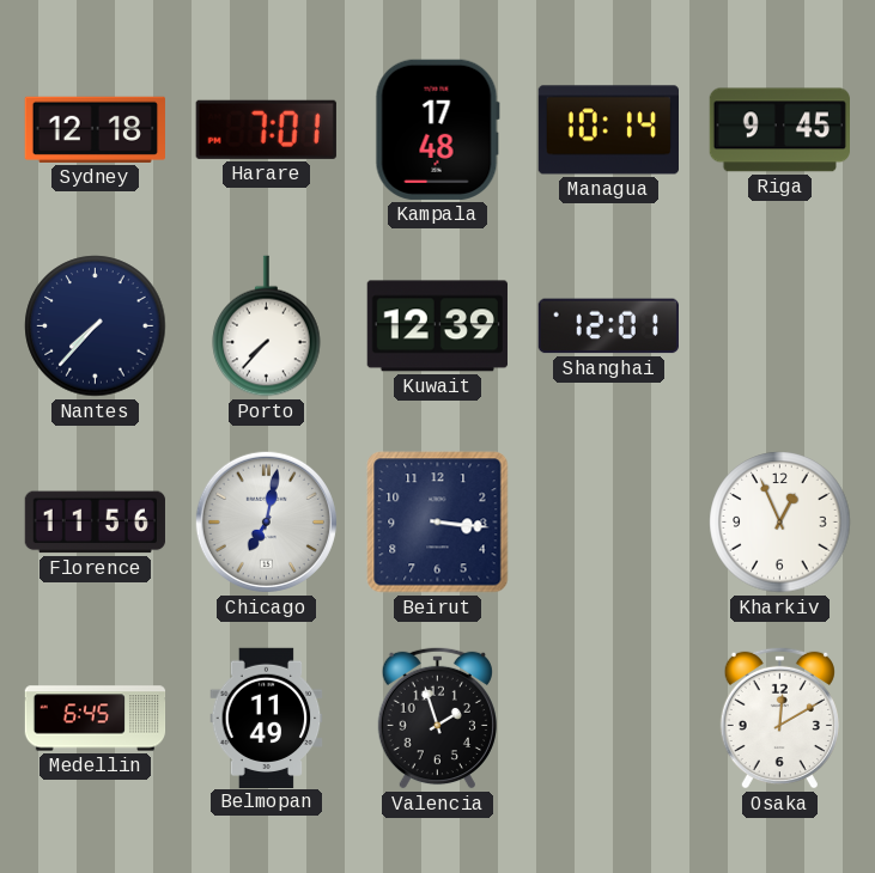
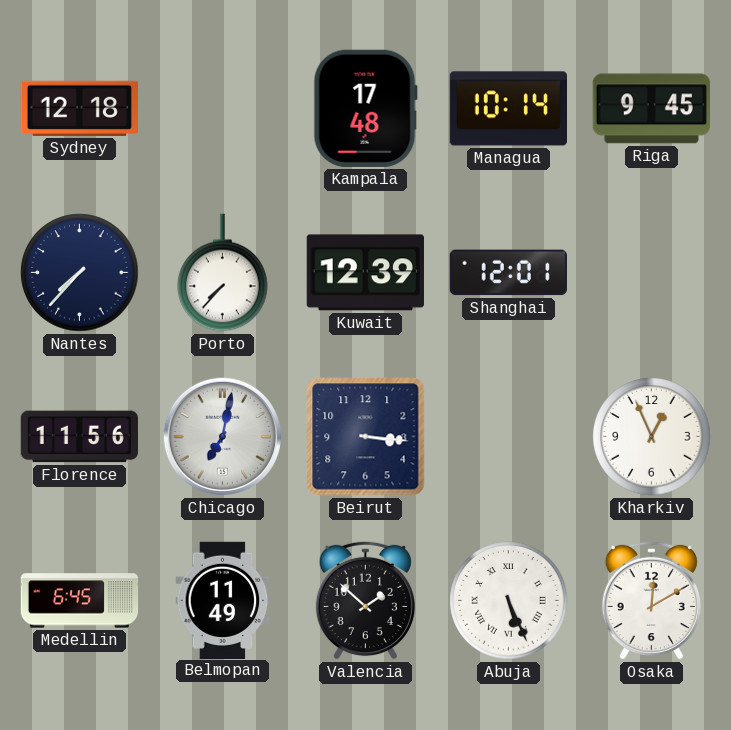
Harare: 7:01 -> none
Valencia: 1:57 -> 1:52
Abuja: none -> 5:26
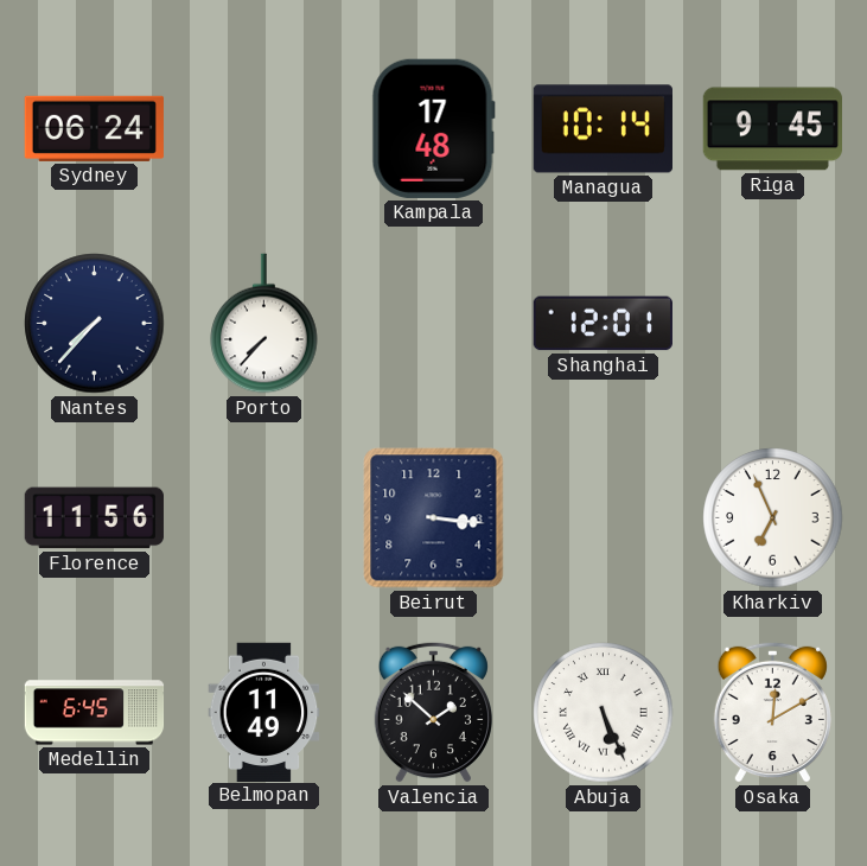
Sydney: 12:18 -> 06:24
Kuwait: 12:39 -> none
Chicago: 7:02 -> none
Kharkiv: 12:56 -> 6:56
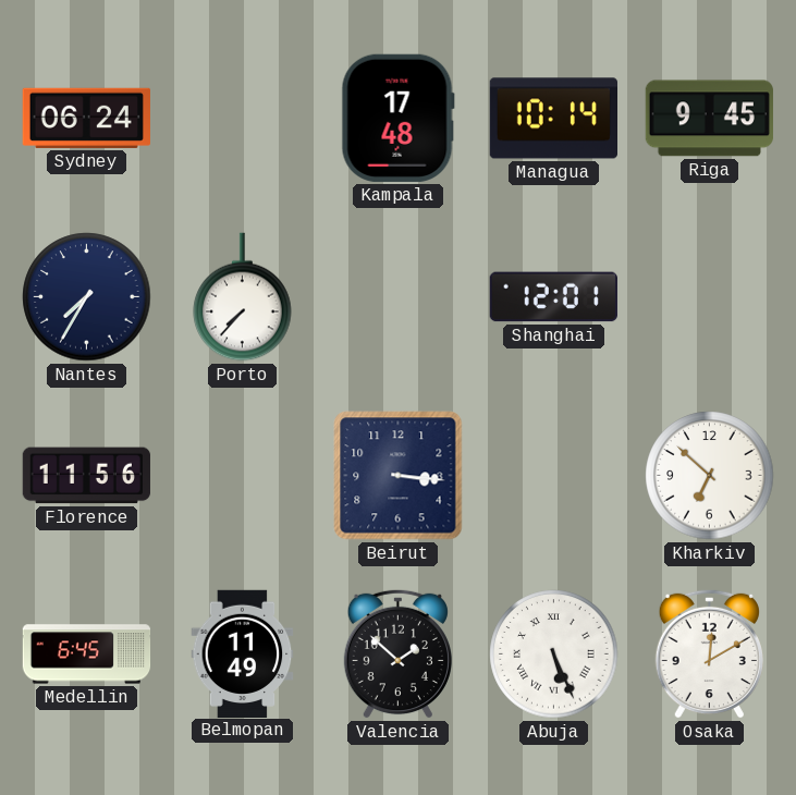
Nantes: 7:37 -> 7:35
Kharkiv: 6:56 -> 6:52
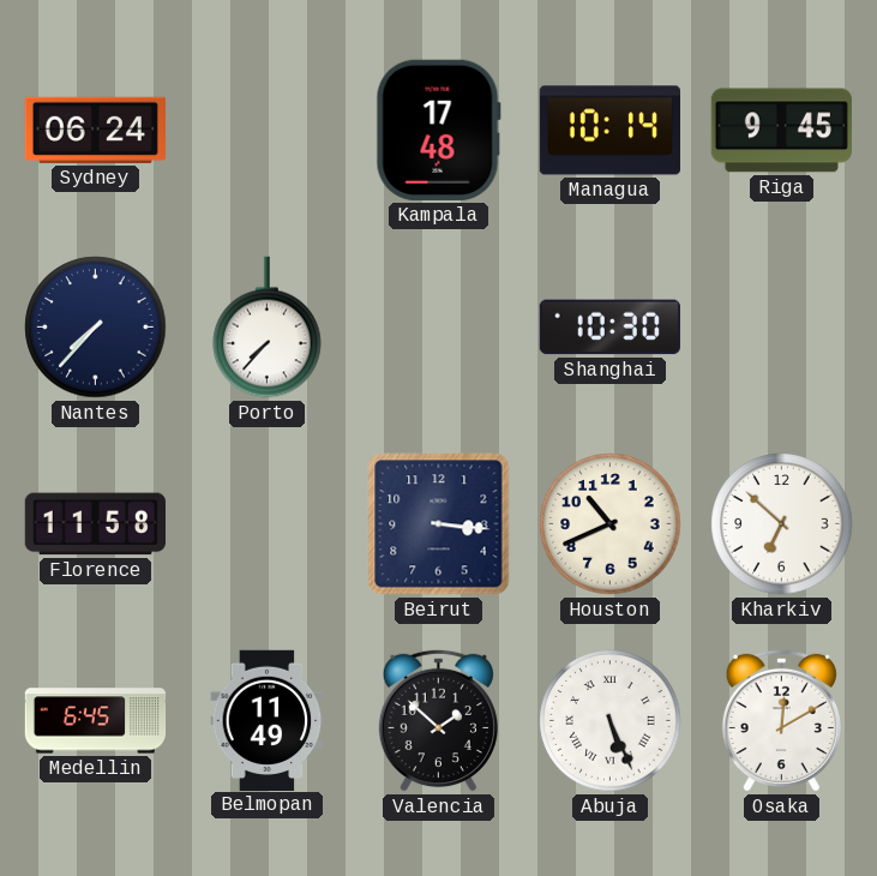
Nantes: 7:35 -> 7:37
Shanghai: 12:01 -> 10:30
Florence: 11:56 -> 11:58
Houston: none -> 10:41
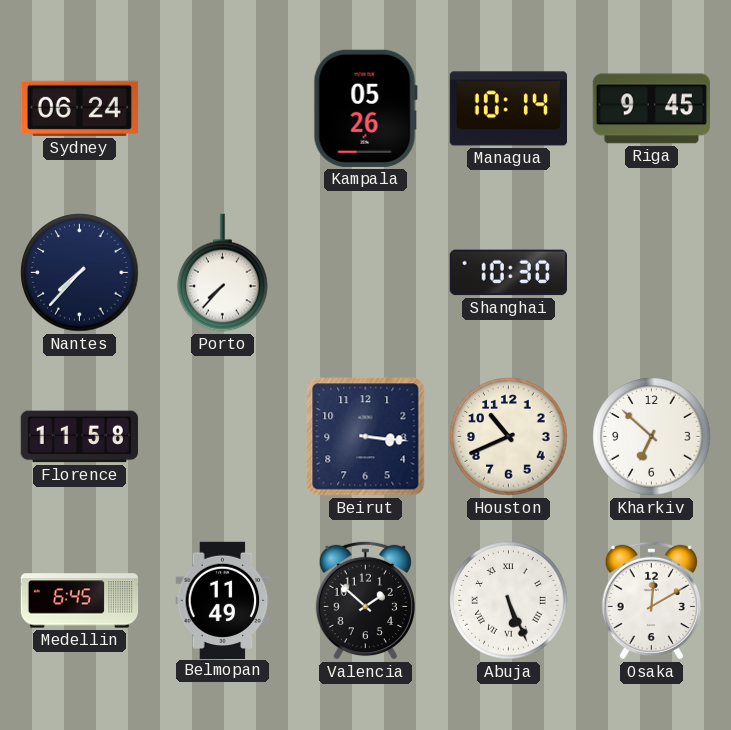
Kampala: 17:48 -> 05:26
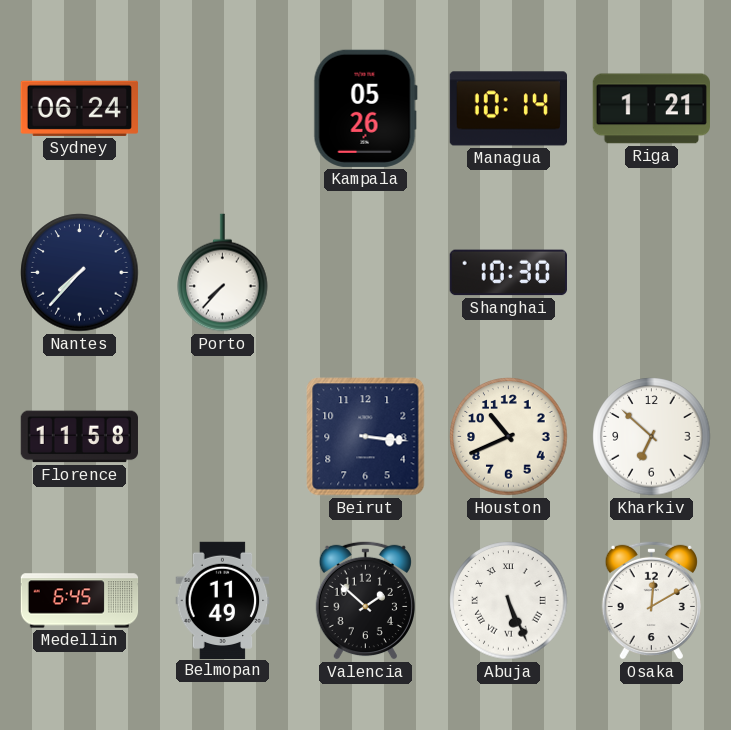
Riga: 9:45 -> 1:21
